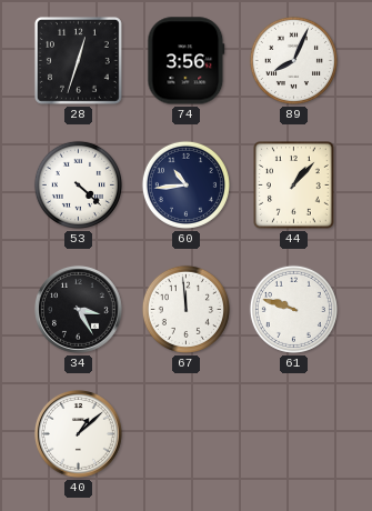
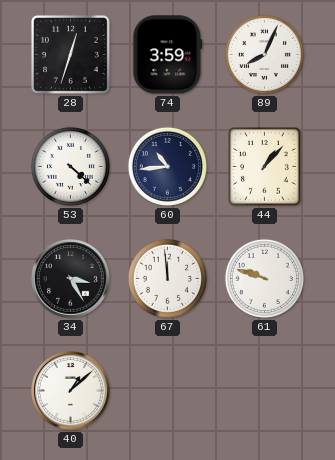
74: 3:56 -> 3:59
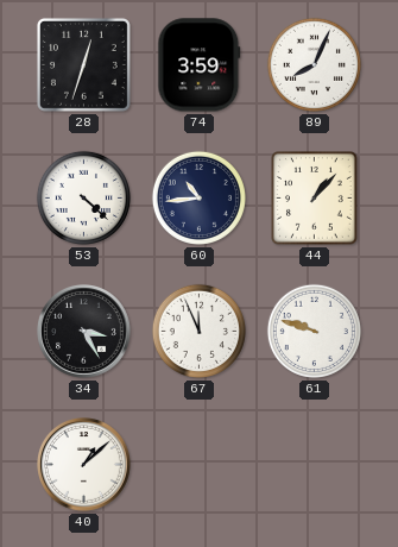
67: 11:59 -> 11:56
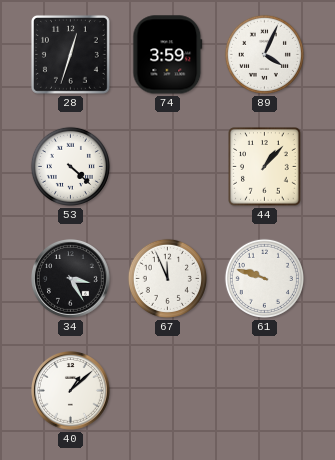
89: 8:04 -> 4:04
60: 10:44 -> none
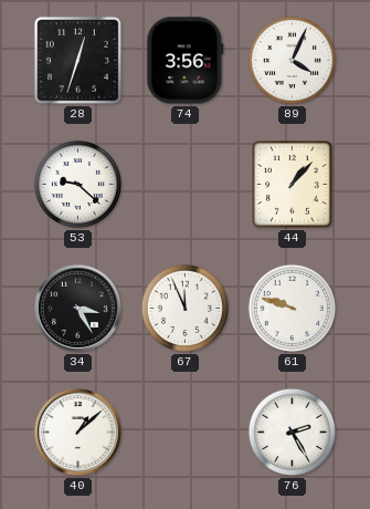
74: 3:59 -> 3:56
53: 4:22 -> 9:22
76: none -> 2:25
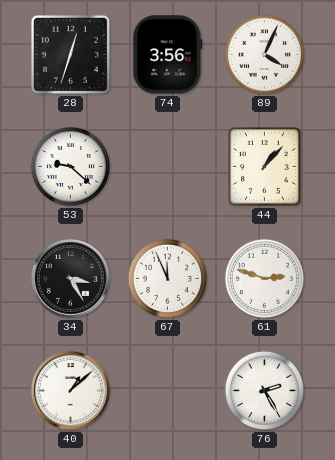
61: 9:48 -> 2:48
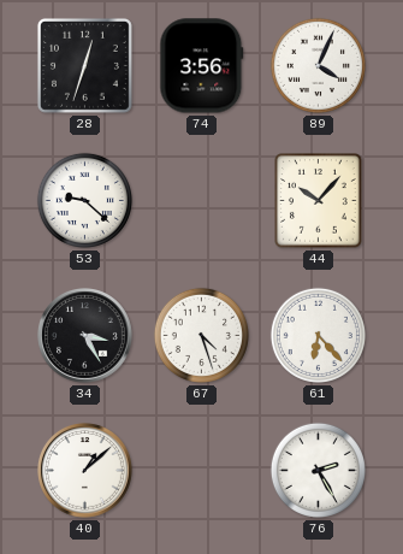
44: 1:07 -> 10:07
67: 11:56 -> 4:27
61: 2:48 -> 6:23
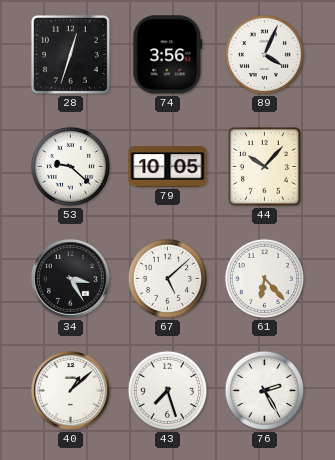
79: none -> 10:05
67: 4:27 -> 5:08
43: none -> 7:27
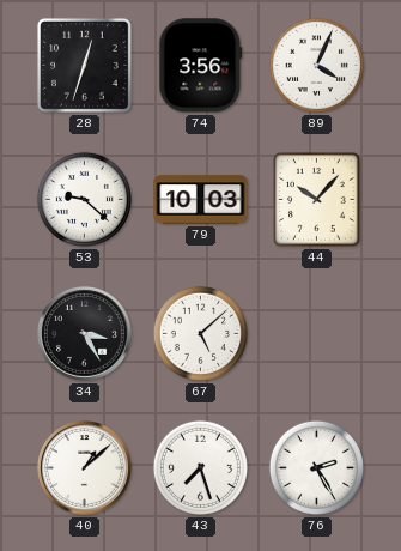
79: 10:05 -> 10:03
61: 6:23 -> none
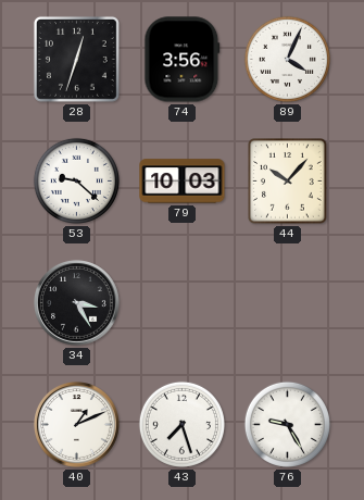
67: 5:08 -> none
40: 1:08 -> 1:11
76: 2:25 -> 9:25
